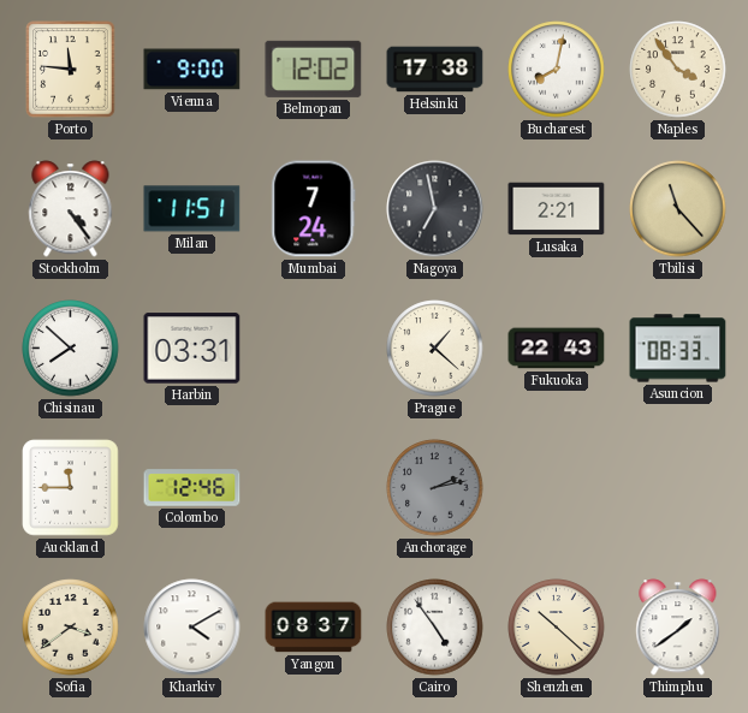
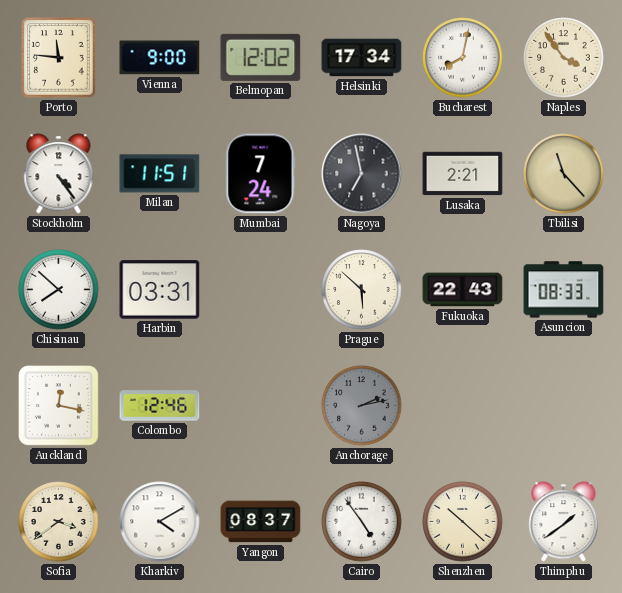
Helsinki: 17:38 -> 17:34
Prague: 1:22 -> 5:52
Auckland: 11:45 -> 12:17
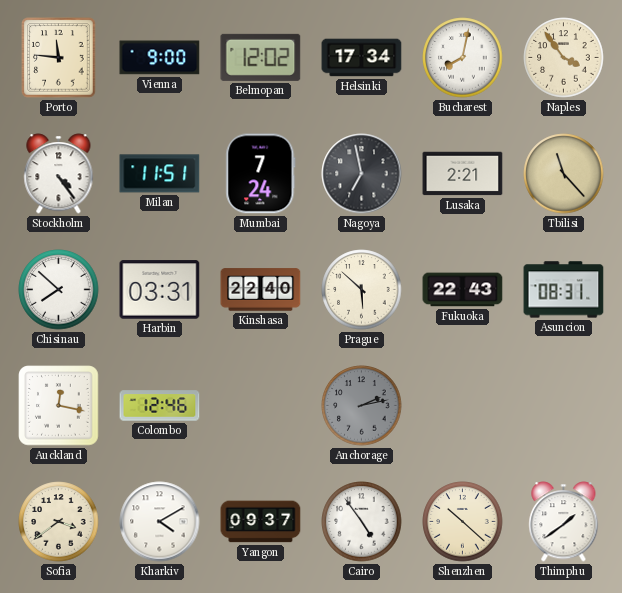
Kinshasa: none -> 22:40
Asuncion: 08:33 -> 08:31
Yangon: 08:37 -> 09:37
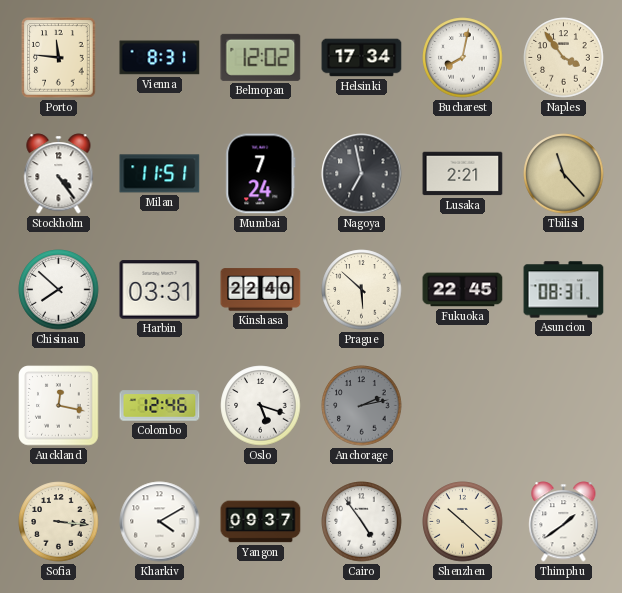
Vienna: 9:00 -> 8:31
Fukuoka: 22:43 -> 22:45
Oslo: none -> 5:18
Sofia: 3:39 -> 3:16
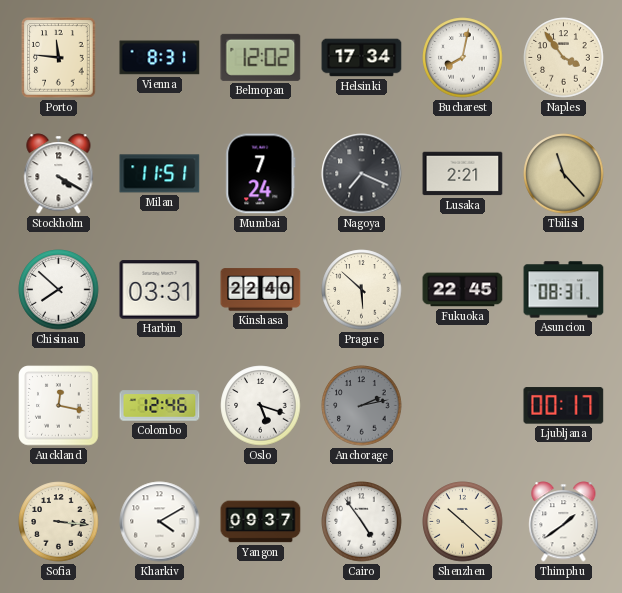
Stockholm: 4:24 -> 4:20
Nagoya: 6:58 -> 7:19
Ljubljana: none -> 00:17
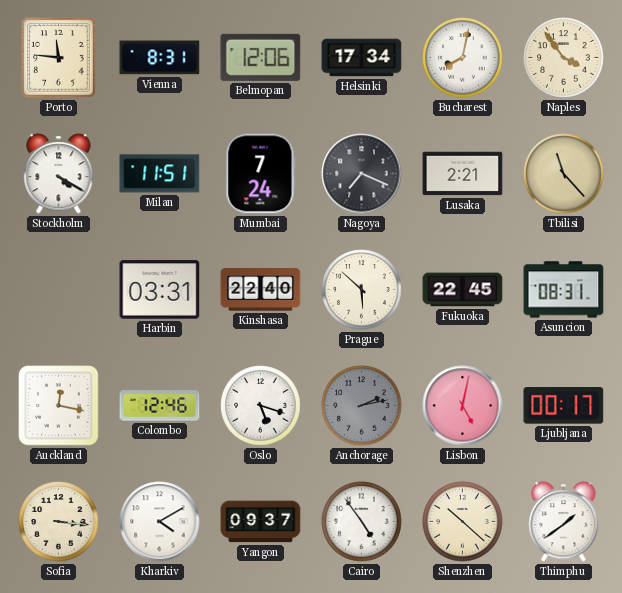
Belmopan: 12:02 -> 12:06
Chisinau: 7:52 -> none
Lisbon: none -> 5:02
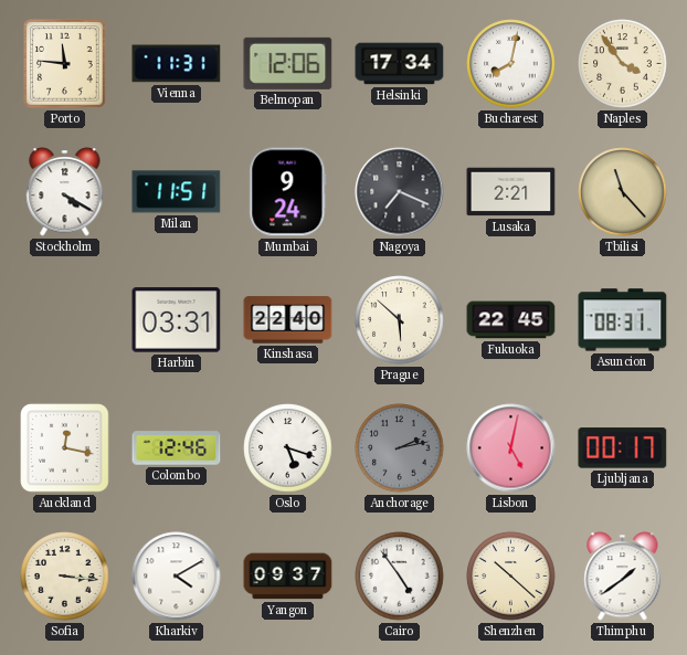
Vienna: 8:31 -> 11:31
Mumbai: 7:24 -> 9:24
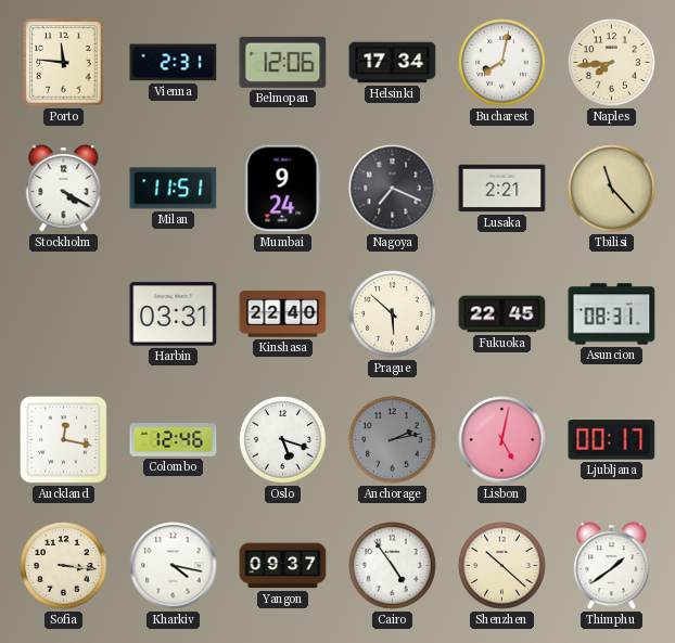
Vienna: 11:31 -> 2:31
Naples: 3:54 -> 7:44
Kharkiv: 4:10 -> 4:17
